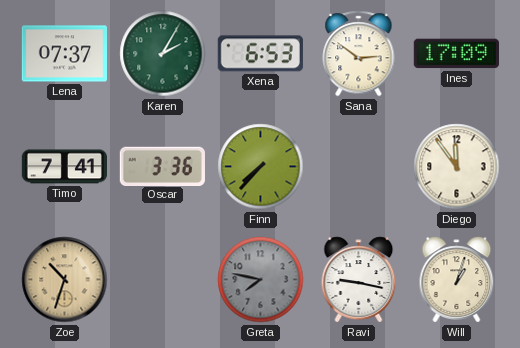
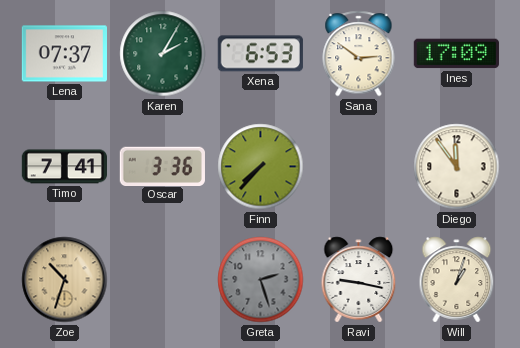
Greta: 7:47 -> 2:27
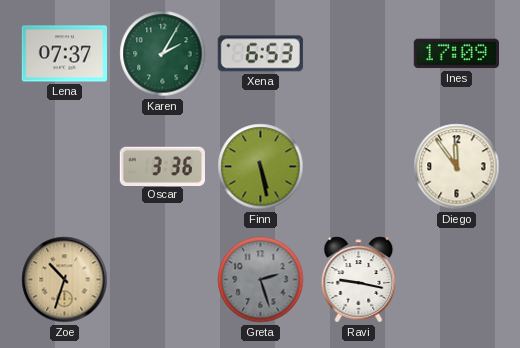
Sana: 2:51 -> none
Timo: 7:41 -> none
Finn: 7:37 -> 5:28
Will: 1:03 -> none
